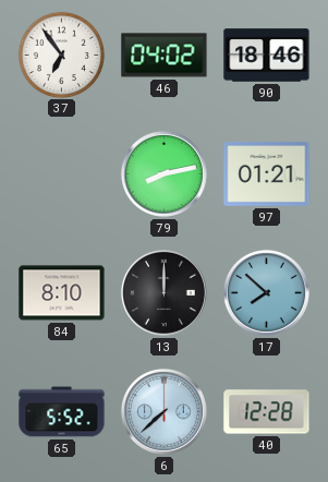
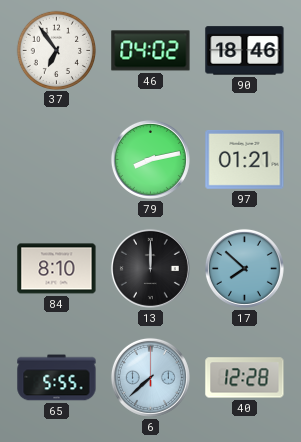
65: 5:52 -> 5:55
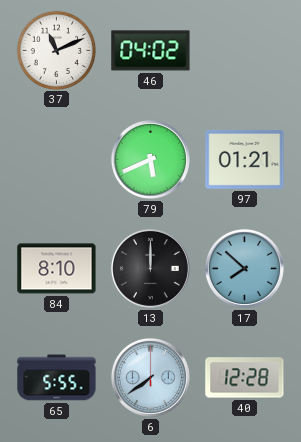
37: 6:54 -> 11:11
90: 18:46 -> none
79: 8:13 -> 5:41
6: 7:38 -> 7:39
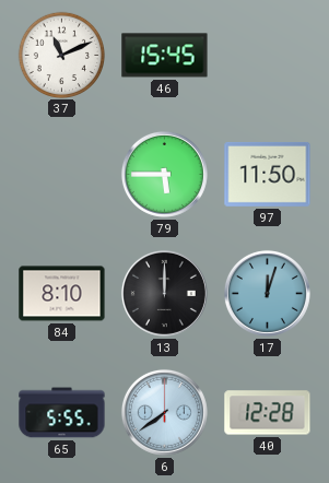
46: 04:02 -> 15:45
79: 5:41 -> 5:45
97: 01:21 -> 11:50
17: 7:52 -> 12:03
